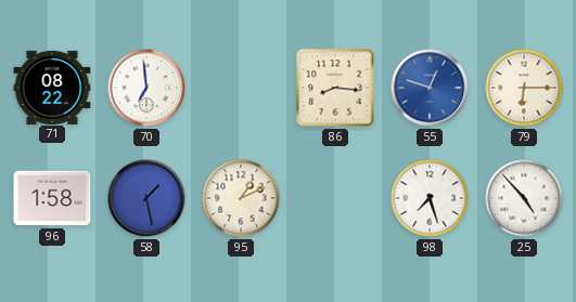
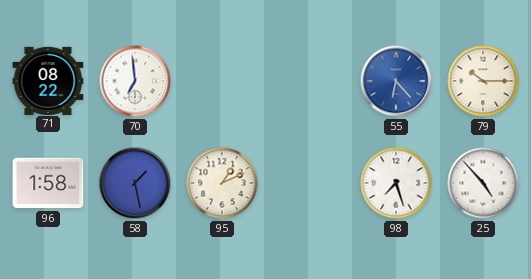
86: 8:16 -> none
55: 12:48 -> 6:23
79: 6:15 -> 10:15
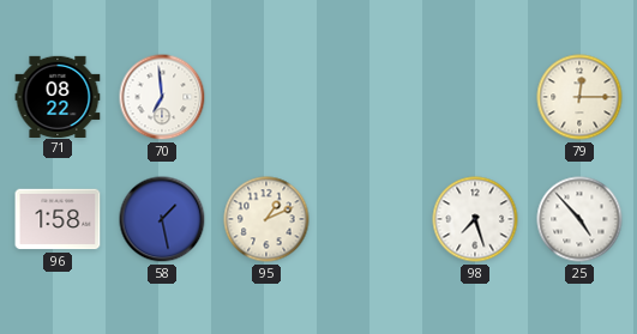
55: 6:23 -> none
79: 10:15 -> 12:15
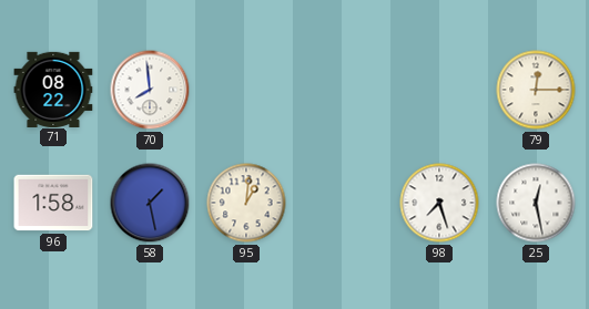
70: 6:59 -> 7:59
95: 1:11 -> 1:01
25: 4:53 -> 12:28
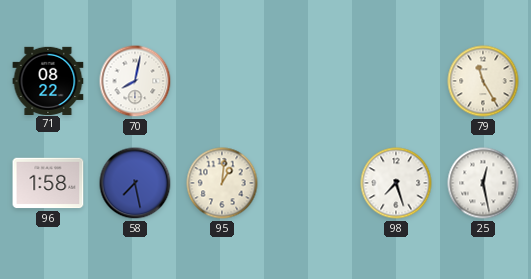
70: 7:59 -> 8:02
79: 12:15 -> 11:25
58: 1:28 -> 7:28
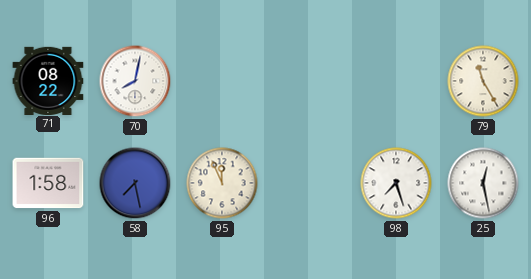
95: 1:01 -> 11:56
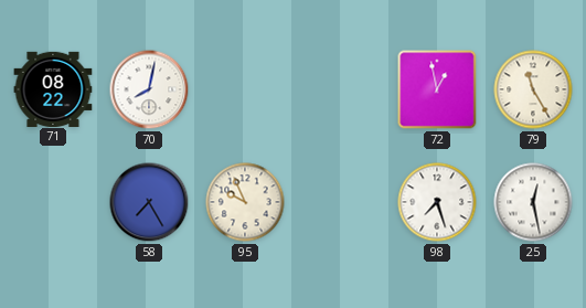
72: none -> 12:58
96: 1:58 -> none
58: 7:28 -> 7:25
95: 11:56 -> 9:56
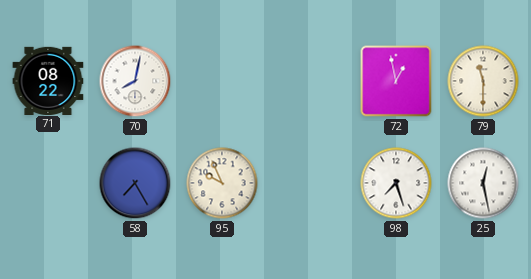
79: 11:25 -> 11:30
